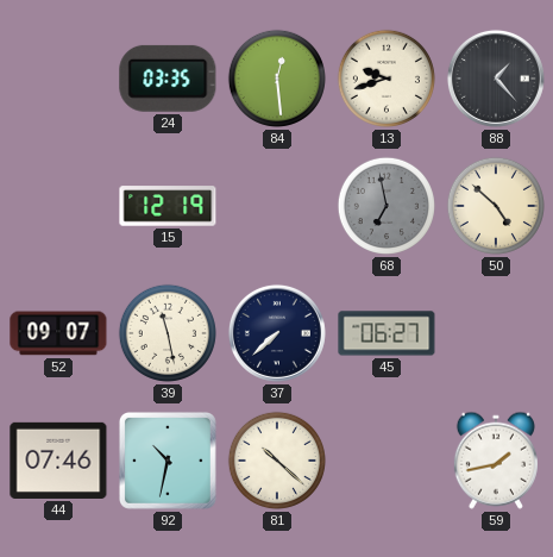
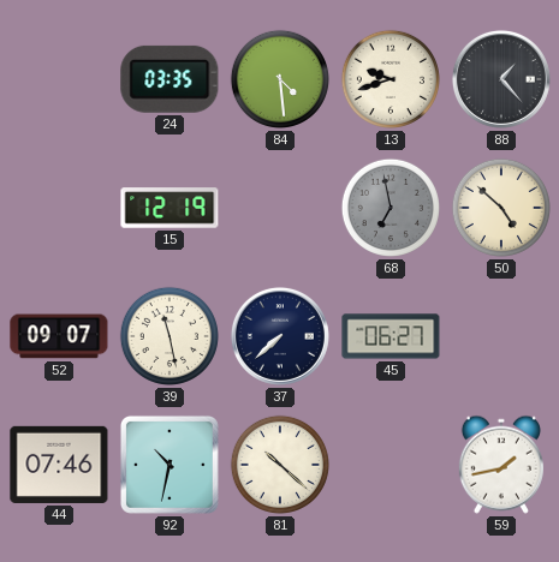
84: 12:29 -> 4:29
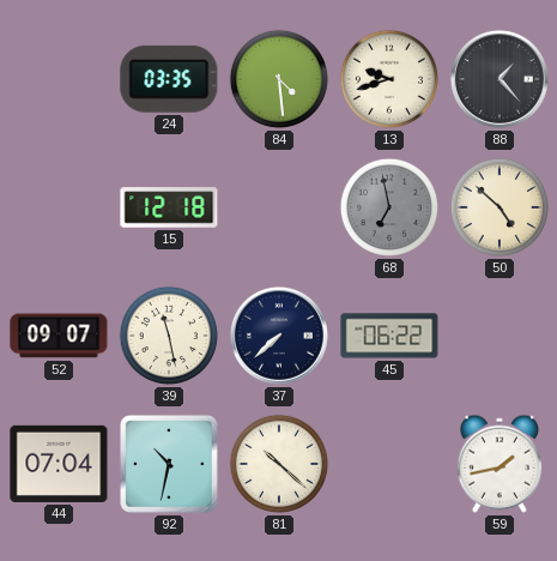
15: 12:19 -> 12:18
45: 06:27 -> 06:22
44: 07:46 -> 07:04
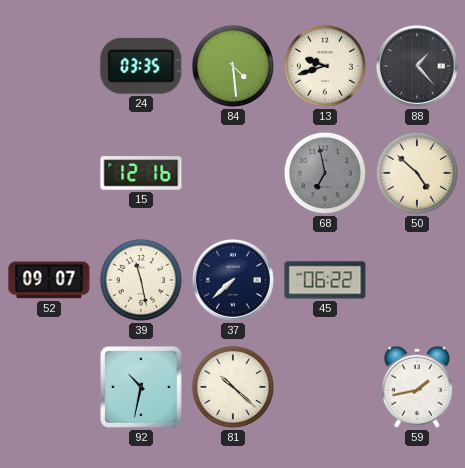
15: 12:18 -> 12:16
44: 07:04 -> none
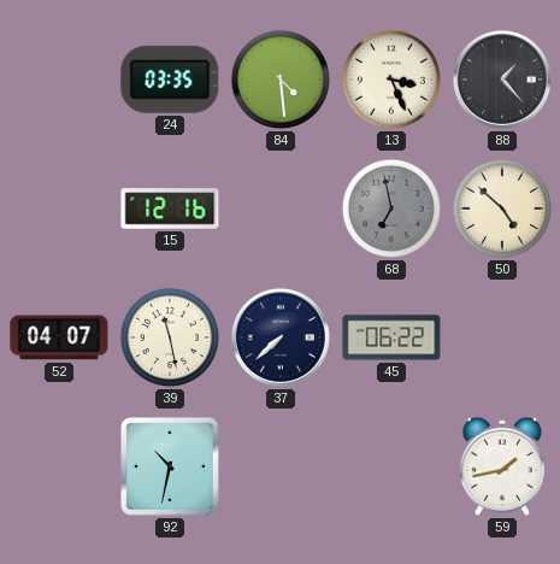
13: 9:42 -> 3:26
52: 09:07 -> 04:07
81: 10:22 -> none
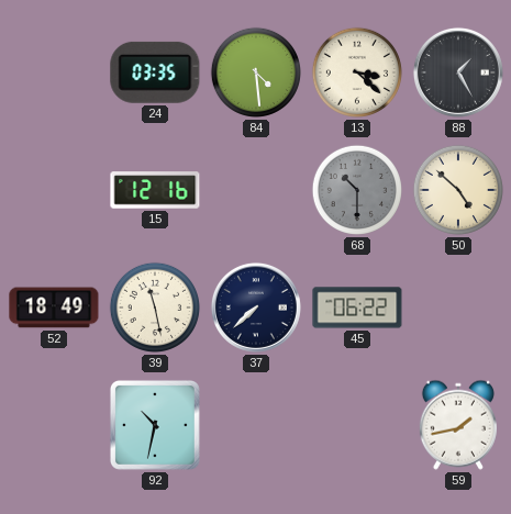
13: 3:26 -> 3:22
88: 1:23 -> 1:25
68: 6:58 -> 10:30
52: 04:07 -> 18:49
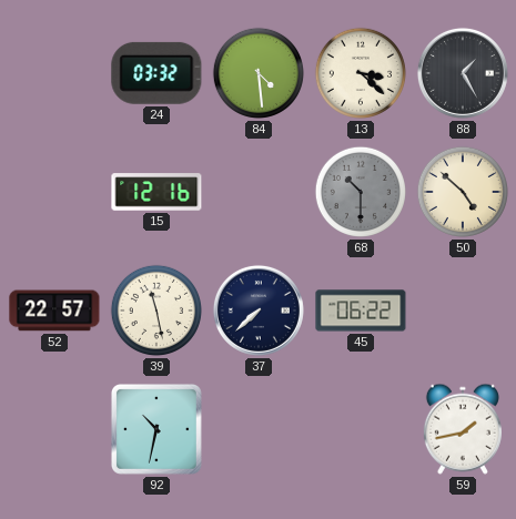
24: 03:35 -> 03:32
52: 18:49 -> 22:57
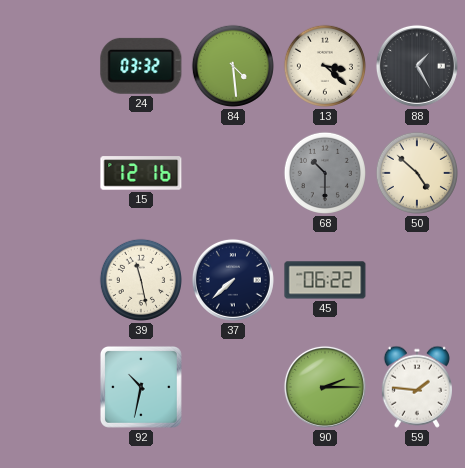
52: 22:57 -> none
90: none -> 2:15
59: 1:43 -> 1:46
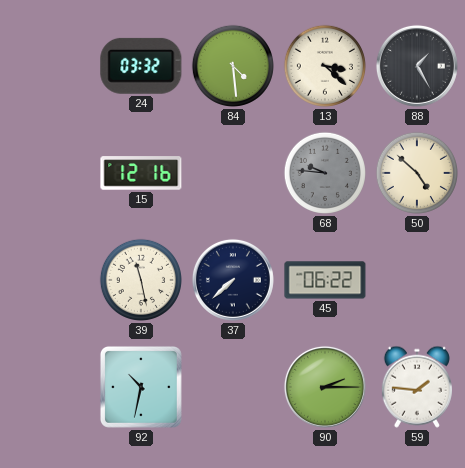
68: 10:30 -> 9:46
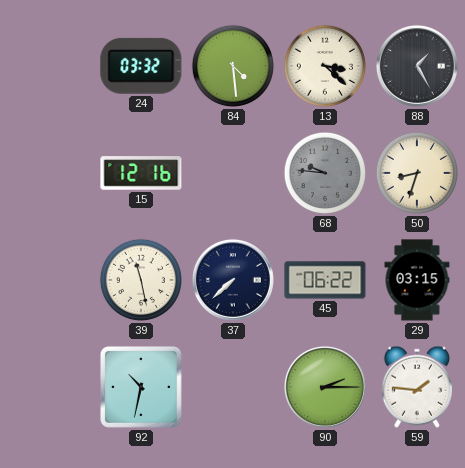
50: 4:52 -> 8:33
29: none -> 03:15
